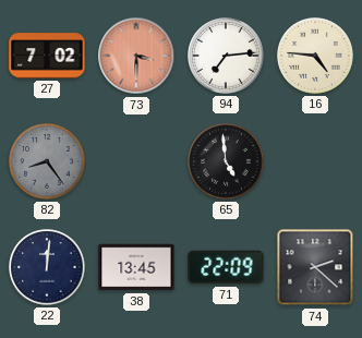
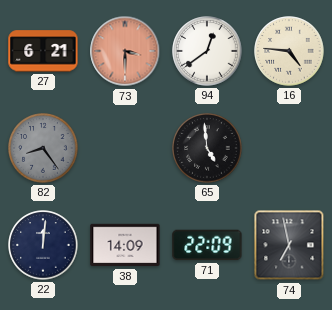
27: 7:02 -> 6:21
94: 7:14 -> 12:39
38: 13:45 -> 14:09
74: 2:22 -> 6:58
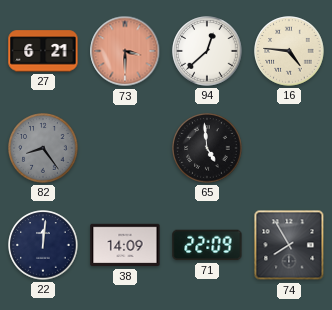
94: 12:39 -> 12:38
74: 6:58 -> 7:55
